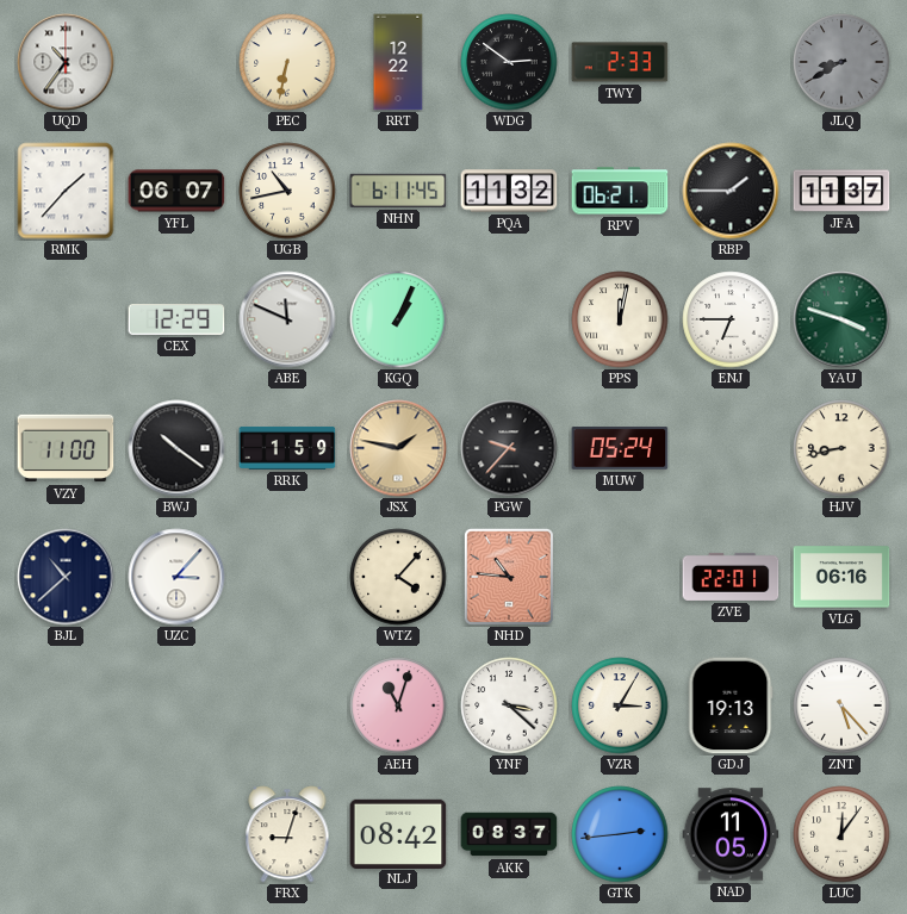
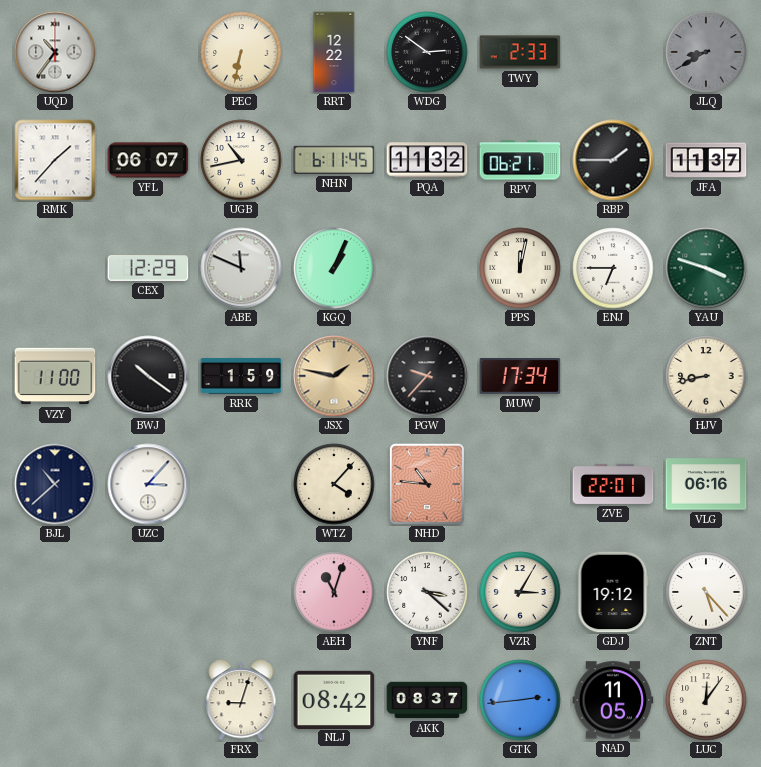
MUW: 05:24 -> 17:34
GDJ: 19:13 -> 19:12
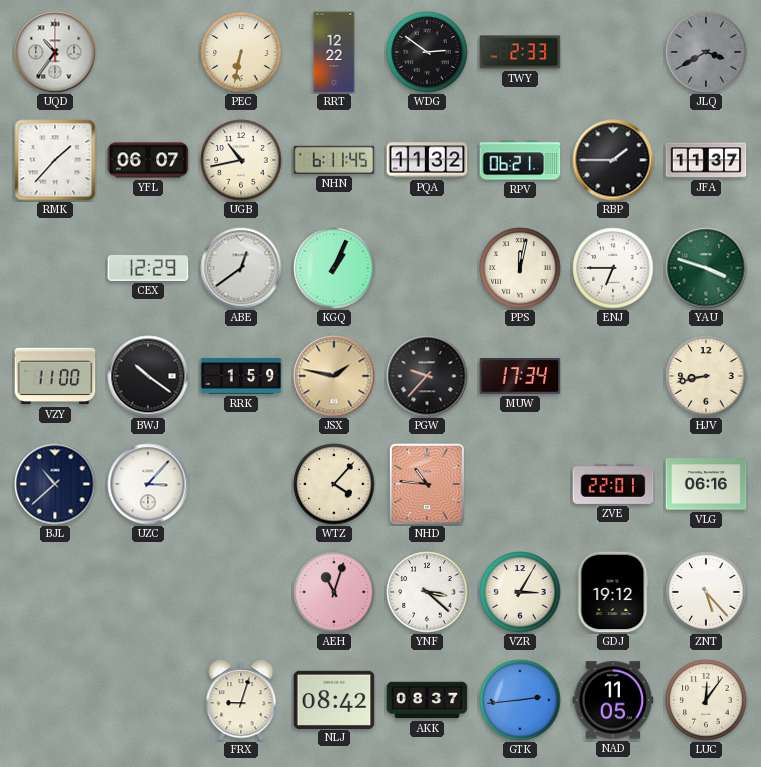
JLQ: 8:40 -> 3:40
ABE: 11:49 -> 12:39
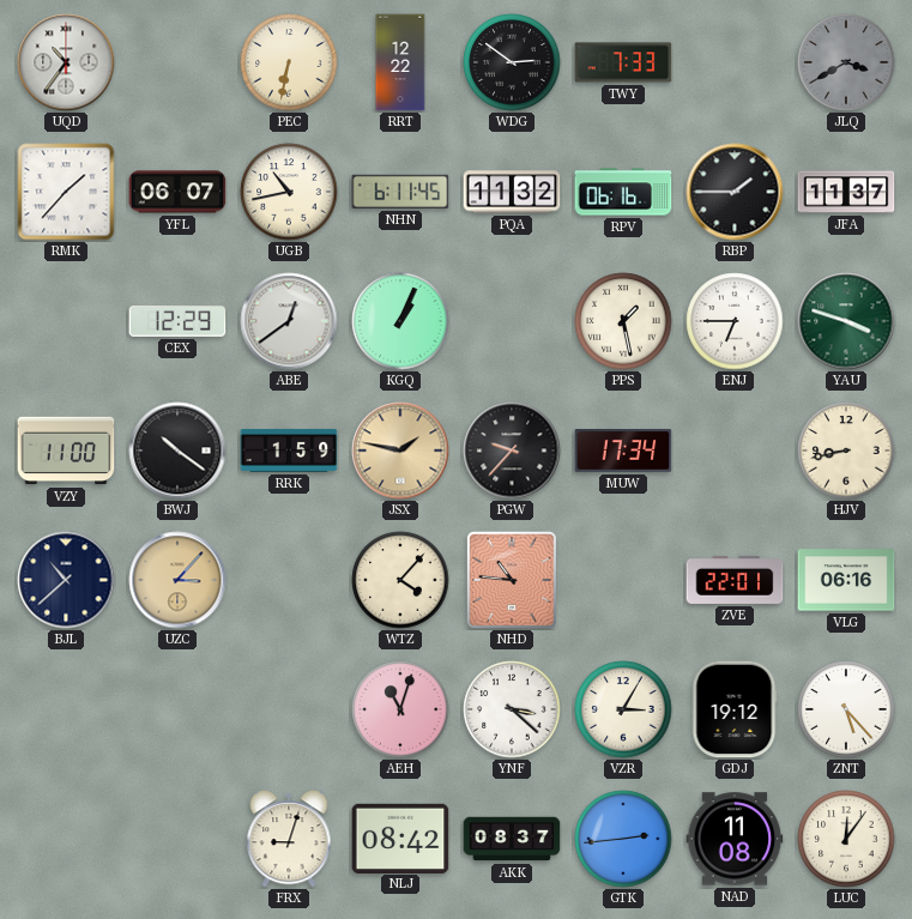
TWY: 2:33 -> 7:33
RPV: 06:21 -> 06:16
PPS: 12:02 -> 1:28
UZC dial: white -> champagne
NAD: 11:05 -> 11:08
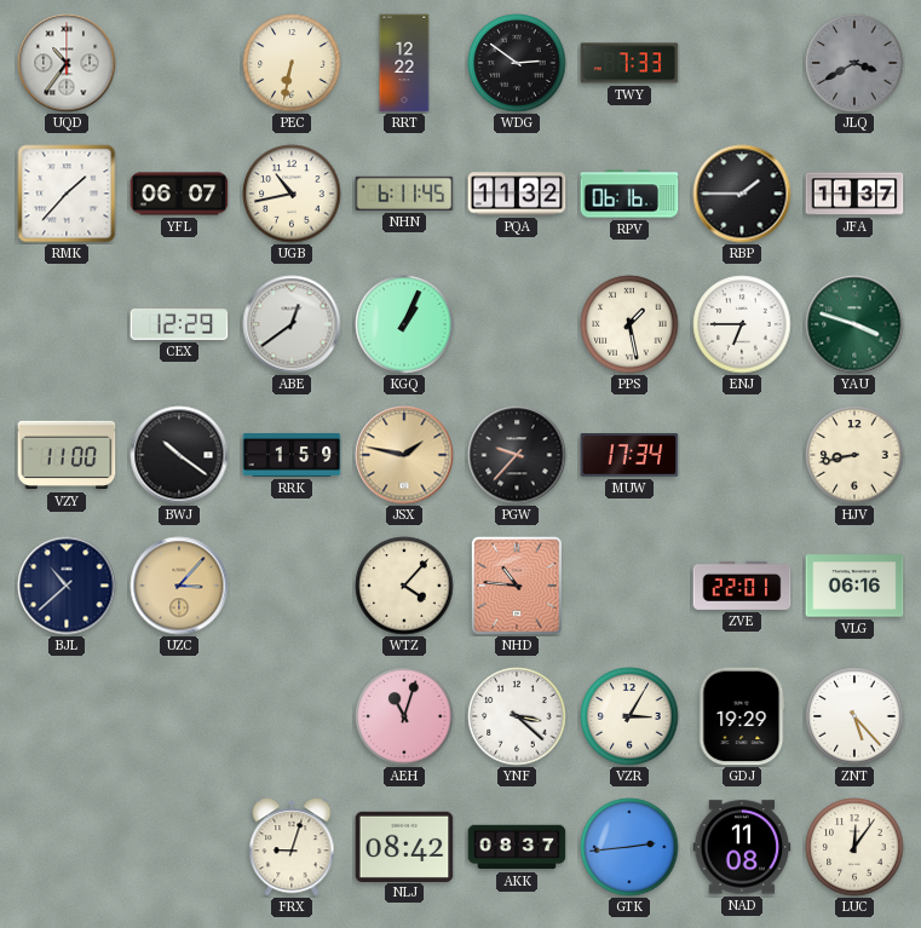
GDJ: 19:12 -> 19:29
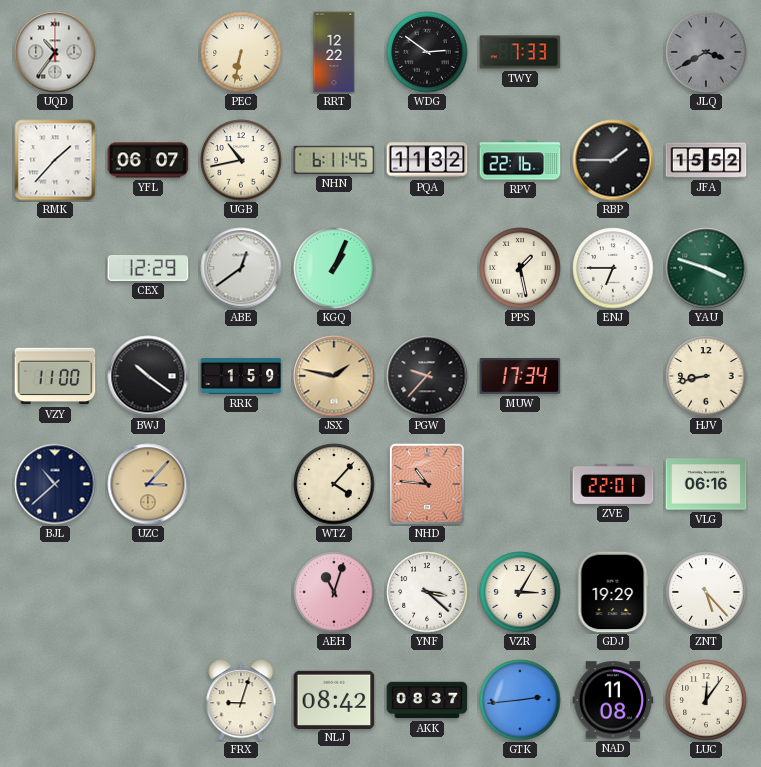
RPV: 06:16 -> 22:16
JFA: 11:37 -> 15:52
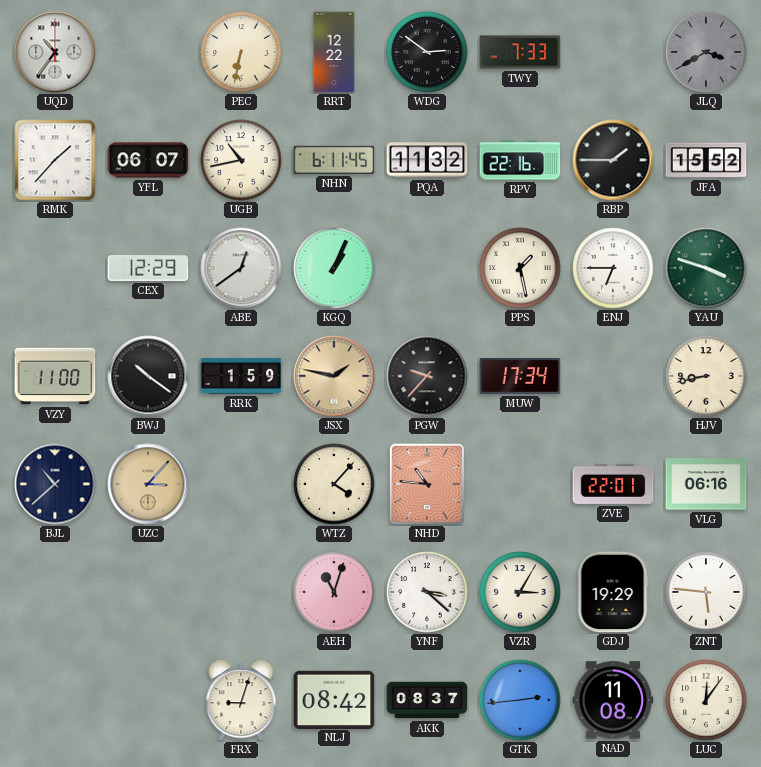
ZNT: 5:23 -> 5:46
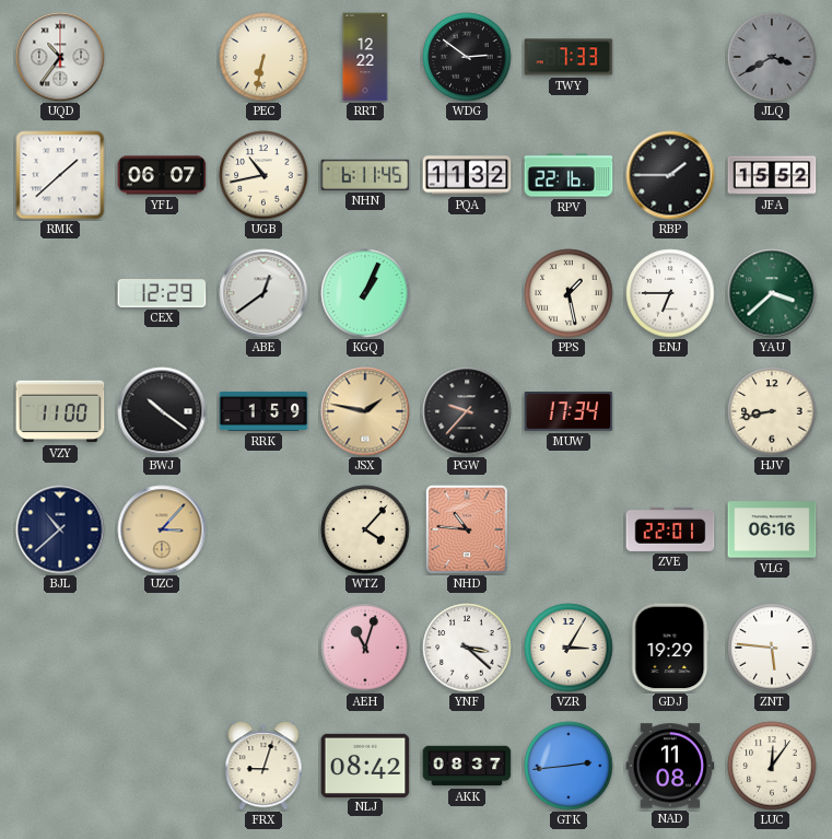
RMK: 1:37 -> 1:38
YAU: 3:48 -> 3:38
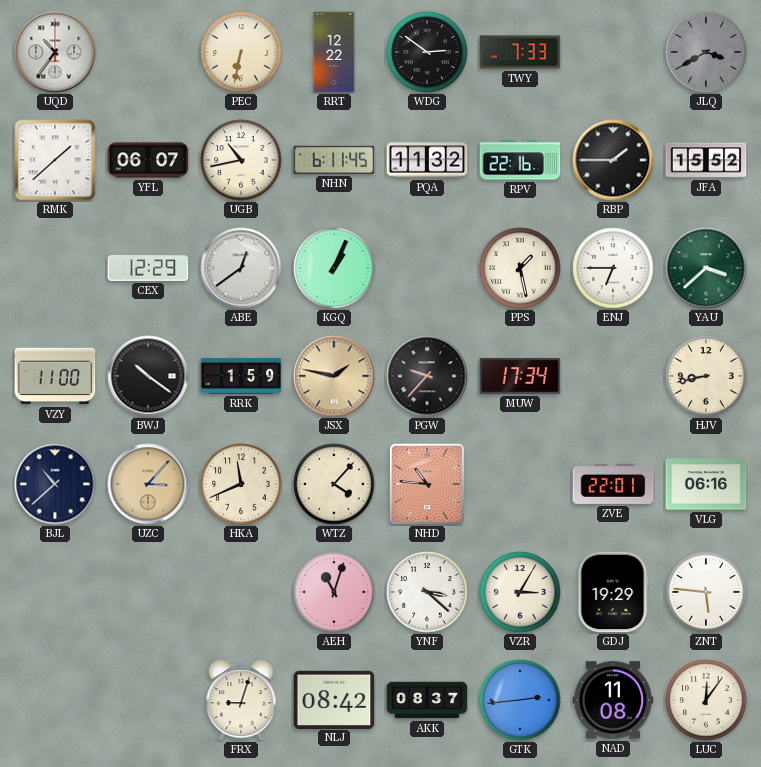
HKA: none -> 11:41
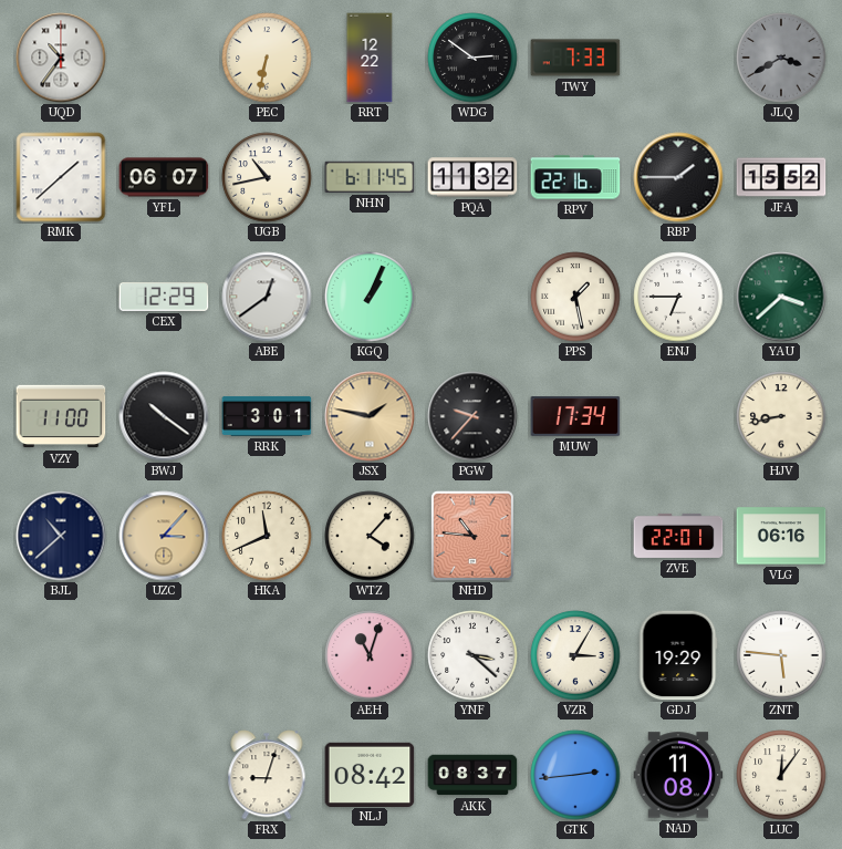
RRK: 1:59 -> 3:01
